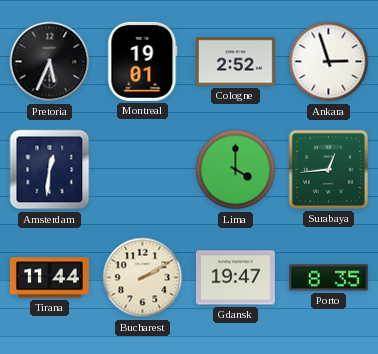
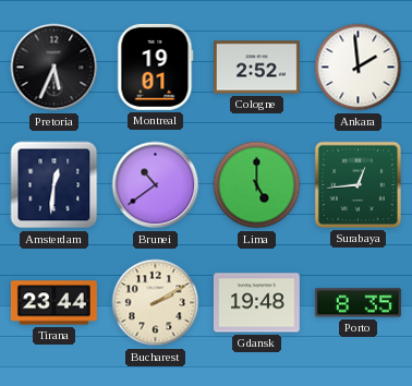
Ankara: 2:57 -> 1:59
Brunei: none -> 10:39
Lima: 4:00 -> 5:00
Tirana: 11:44 -> 23:44
Gdansk: 19:47 -> 19:48
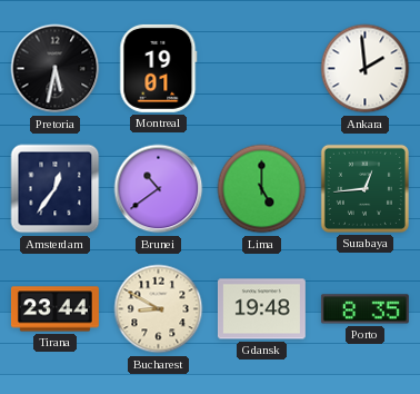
Pretoria: 5:34 -> 5:32
Cologne: 2:52 -> none
Amsterdam: 12:31 -> 12:36
Bucharest: 2:10 -> 8:50
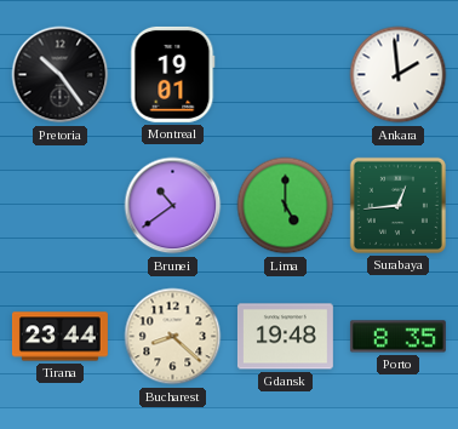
Pretoria: 5:32 -> 10:24
Amsterdam: 12:36 -> none
Bucharest: 8:50 -> 8:22
